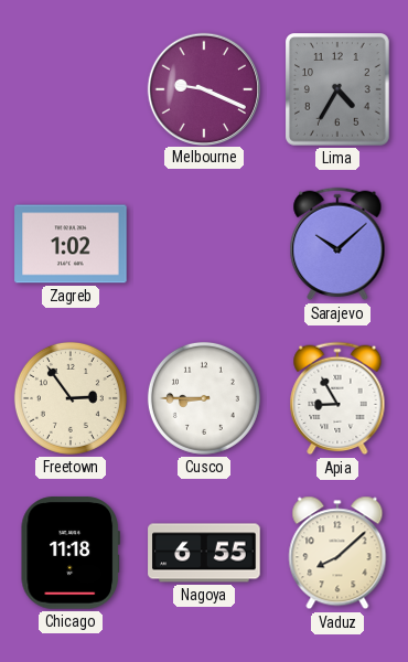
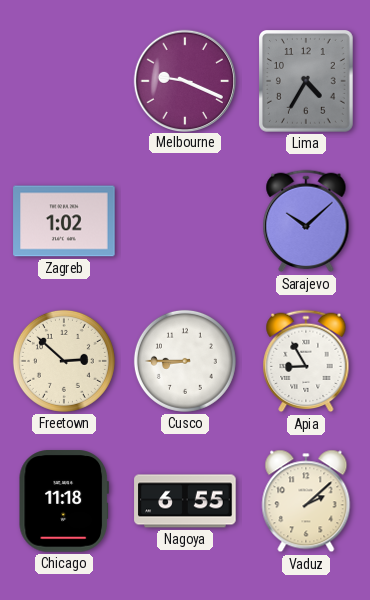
Freetown: 2:54 -> 2:52
Vaduz: 8:08 -> 2:08
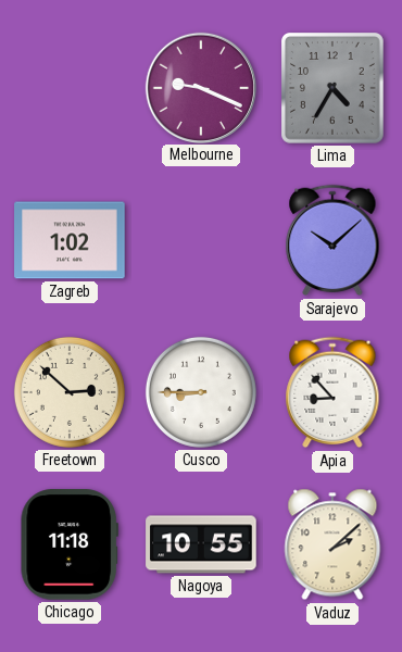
Apia: 8:55 -> 8:53
Nagoya: 6:55 -> 10:55
